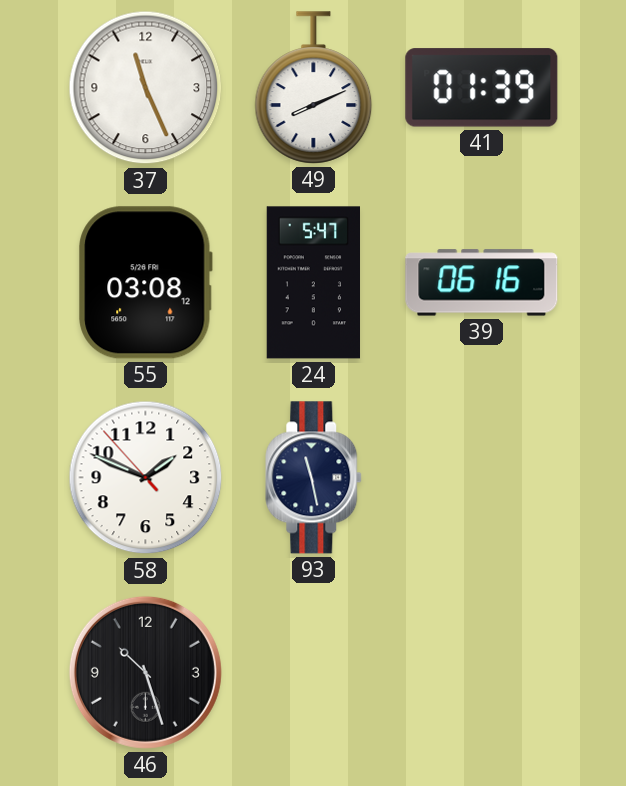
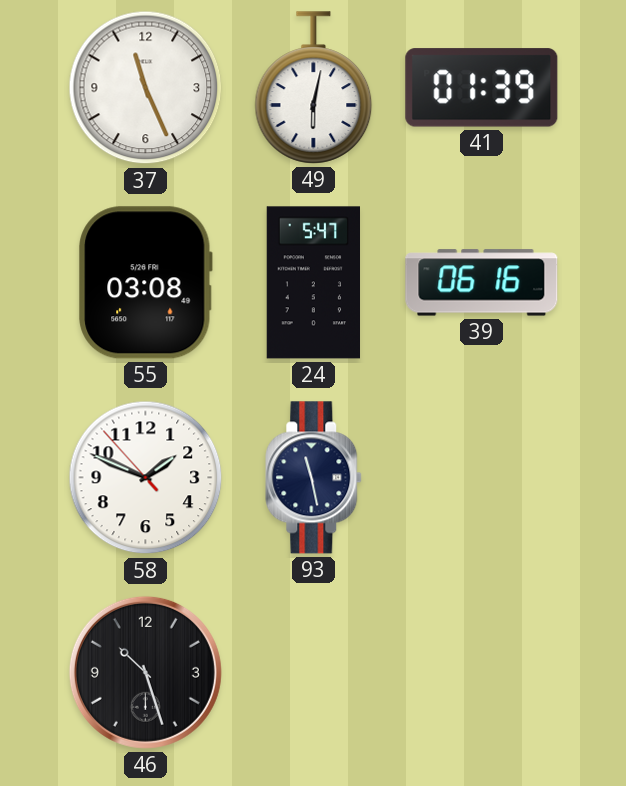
49: 8:11 -> 6:02
55: 03:08:12 -> 03:08
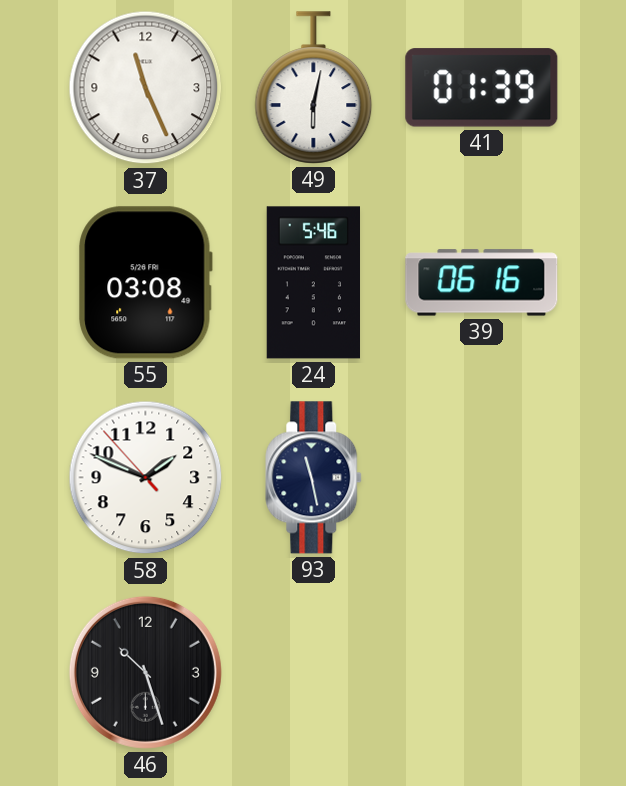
24: 5:47 -> 5:46
